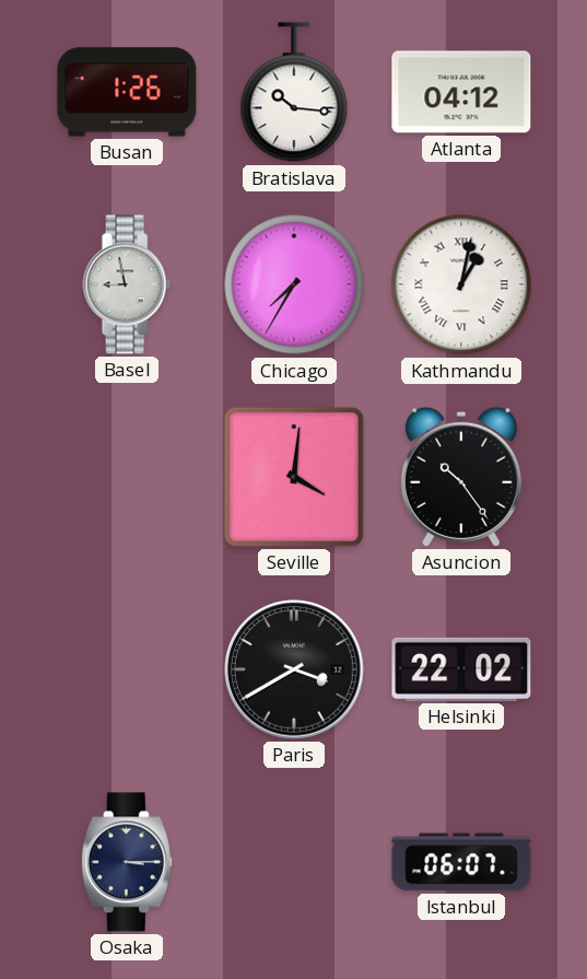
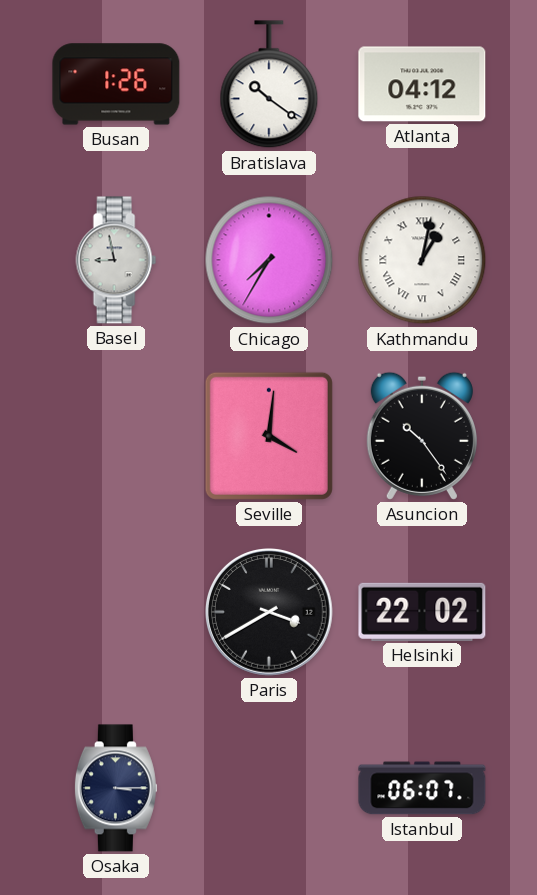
Bratislava: 10:16 -> 10:21
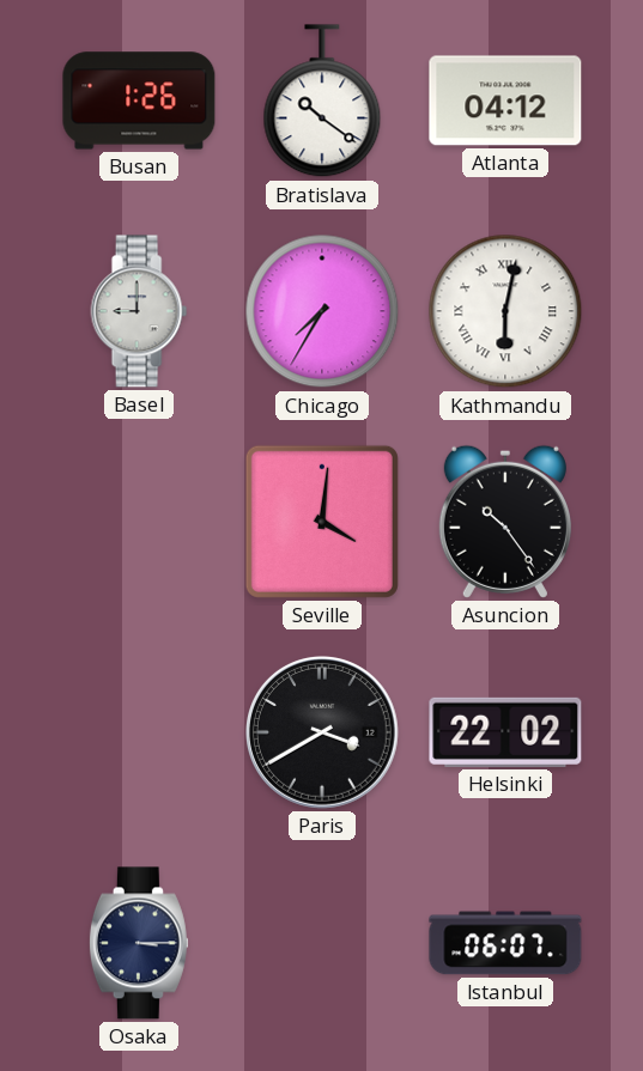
Basel: 8:58 -> 9:00
Kathmandu: 1:02 -> 6:02
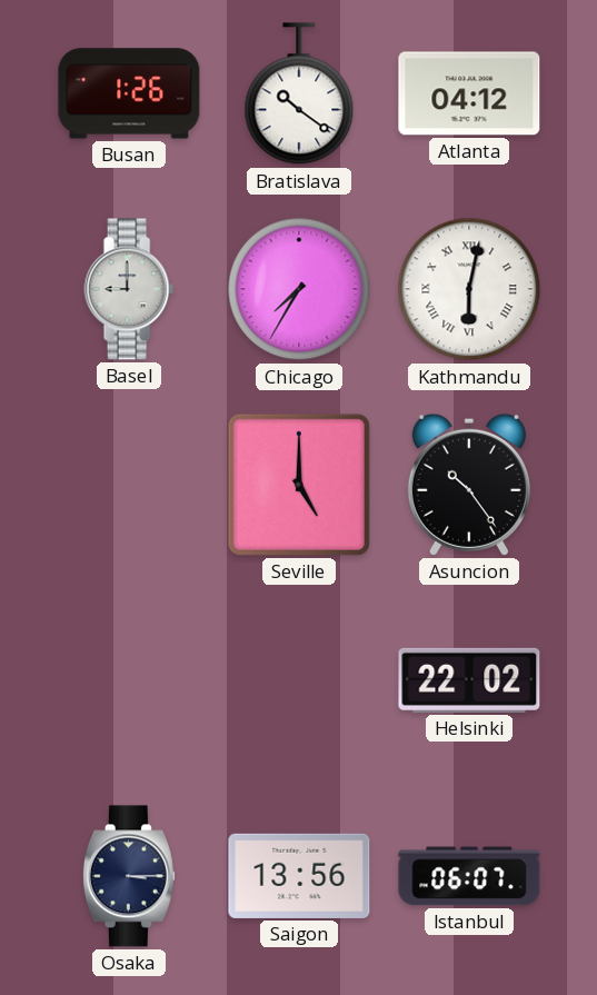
Seville: 4:01 -> 5:00
Paris: 3:40 -> none
Saigon: none -> 13:56
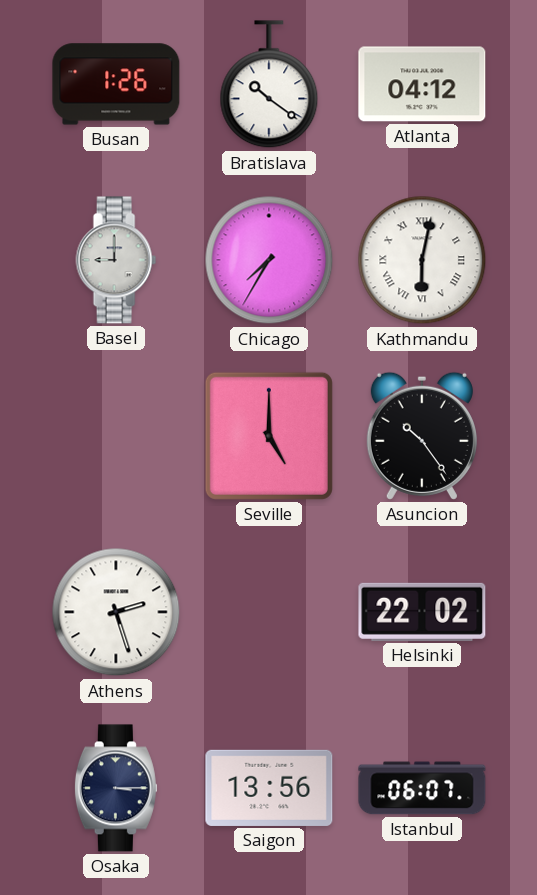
Athens: none -> 2:27
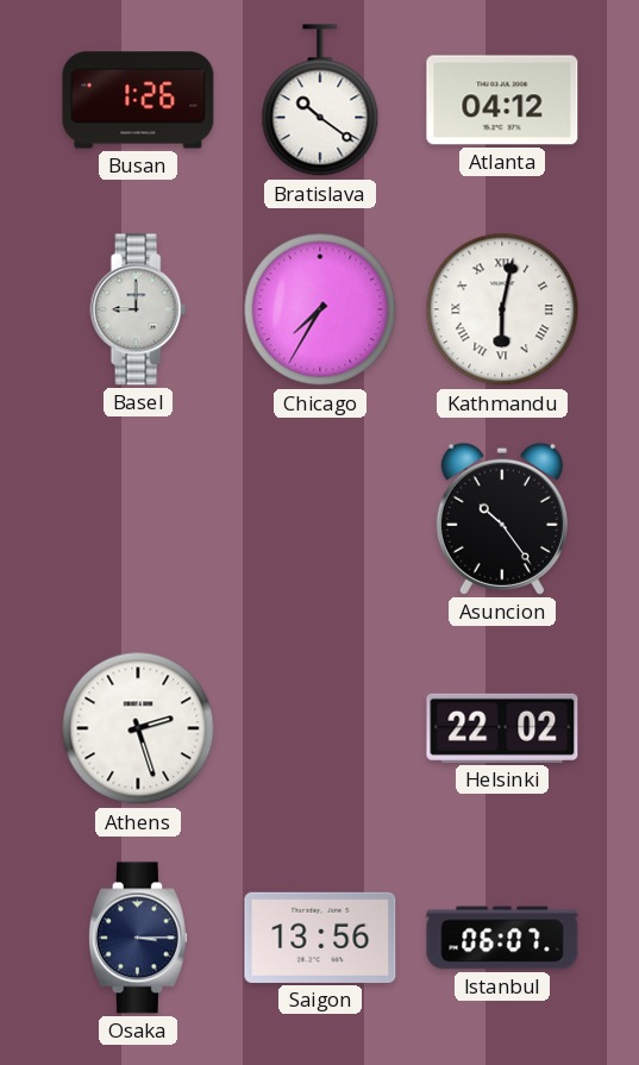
Seville: 5:00 -> none
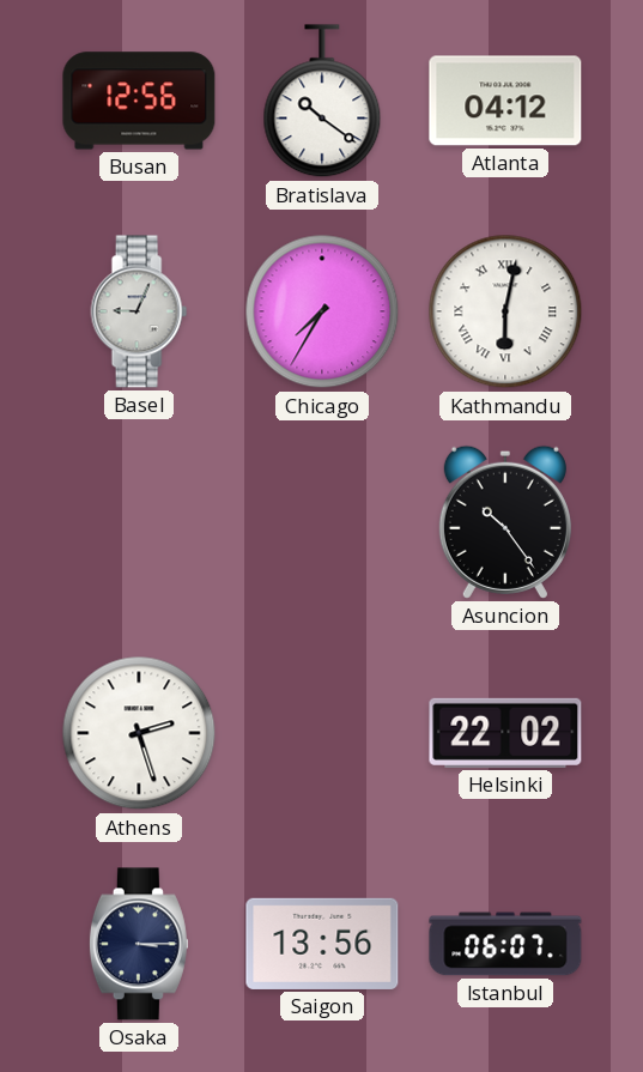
Busan: 1:26 -> 12:56
Basel: 9:00 -> 9:04
